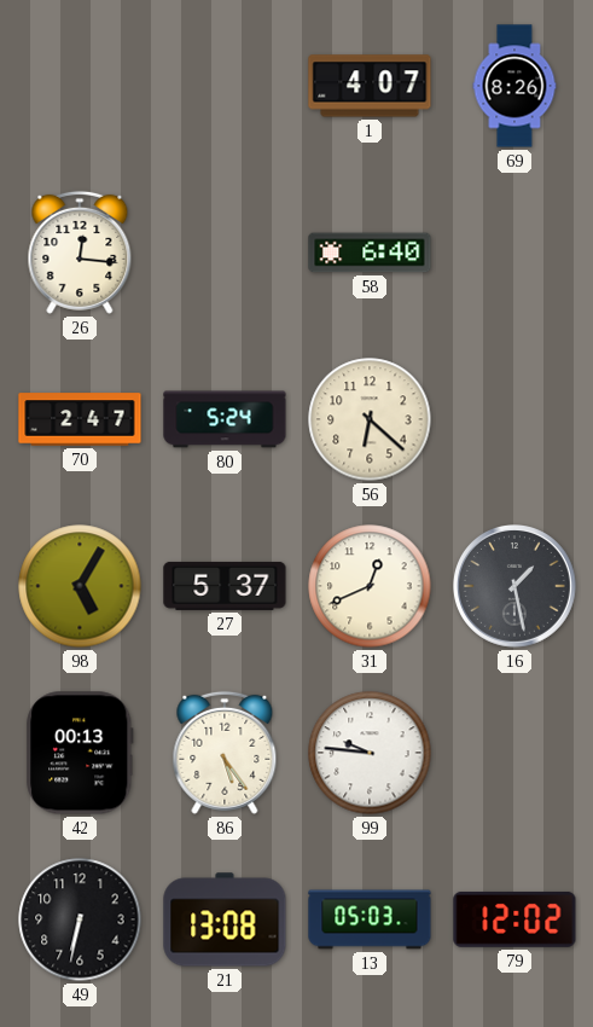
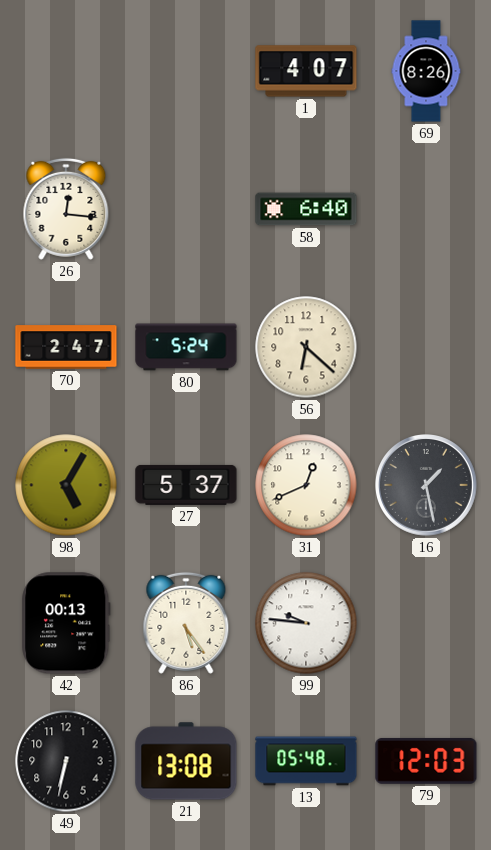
13: 05:03 -> 05:48
79: 12:02 -> 12:03
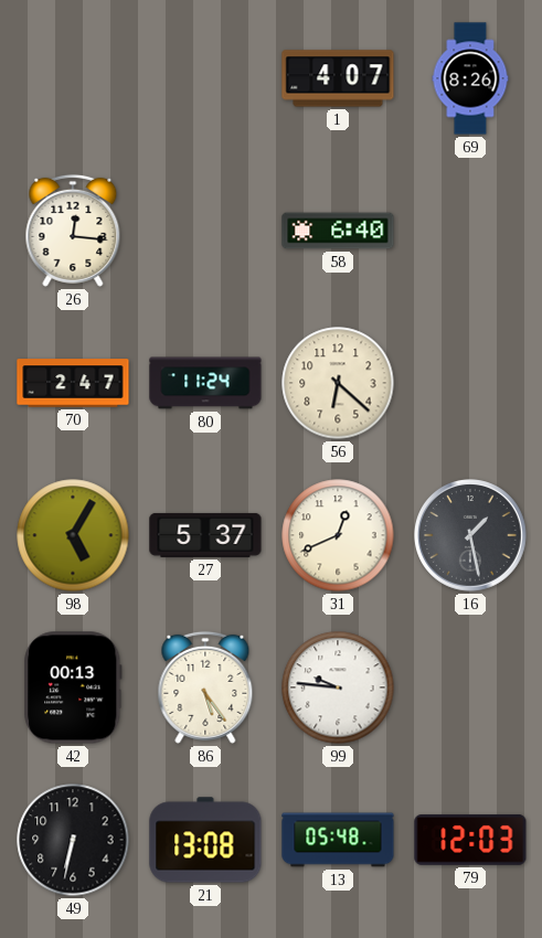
80: 5:24 -> 11:24
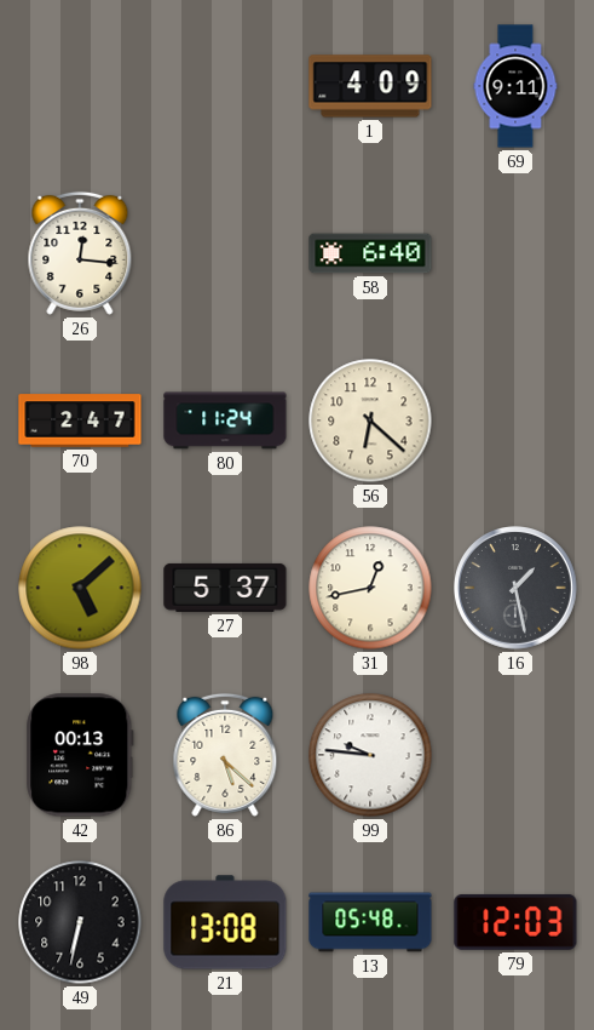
1: 4:07 -> 4:09
69: 8:26 -> 9:11
98: 5:05 -> 5:08
31: 12:41 -> 12:43
86: 5:24 -> 5:22
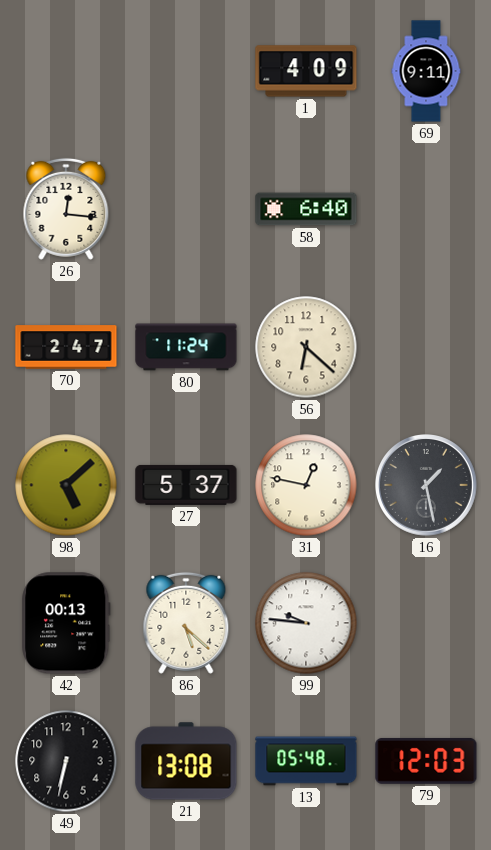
31: 12:43 -> 12:47
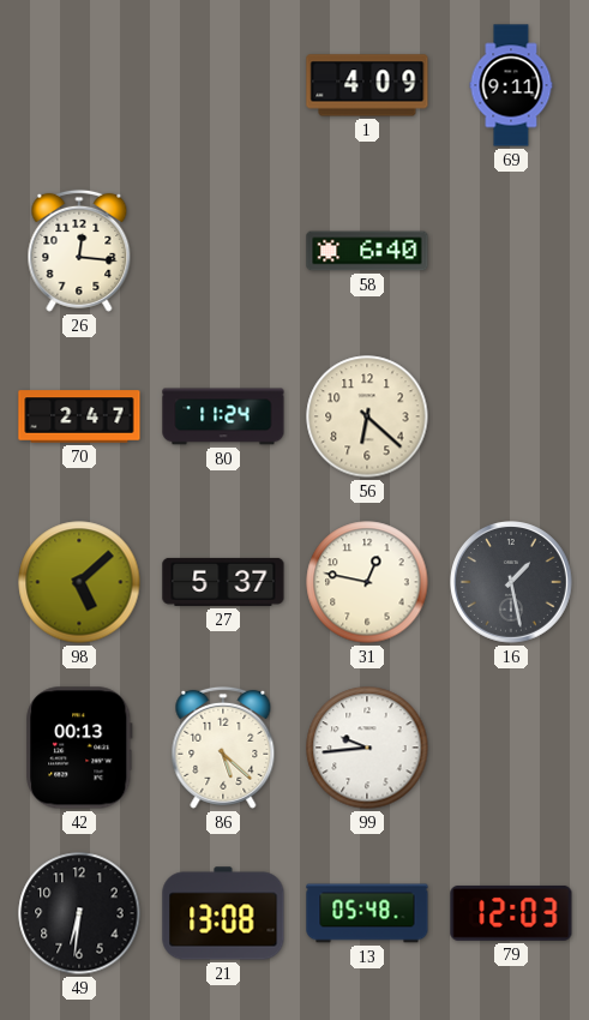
99: 9:46 -> 9:44
49: 6:32 -> 6:31
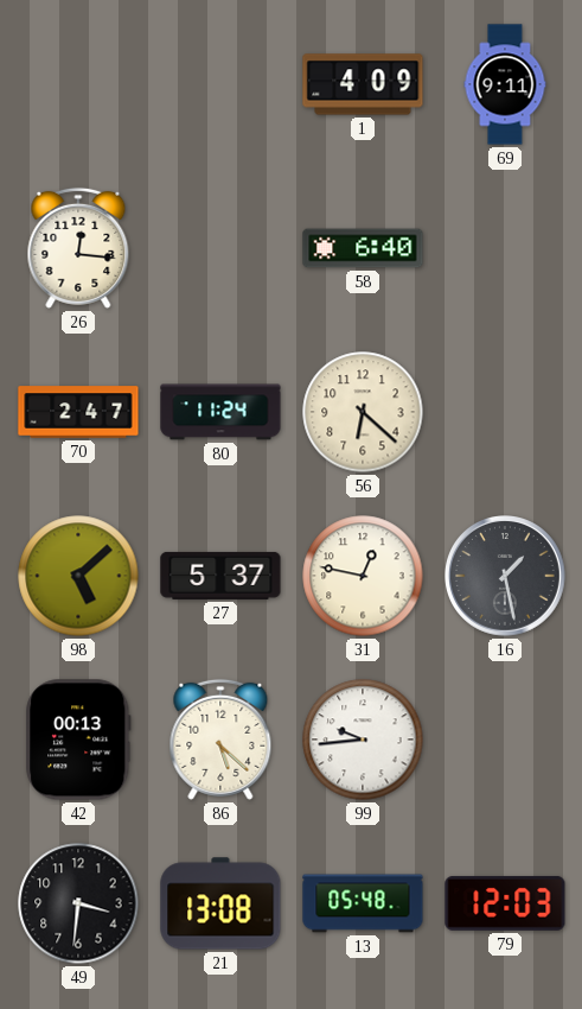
49: 6:31 -> 3:31
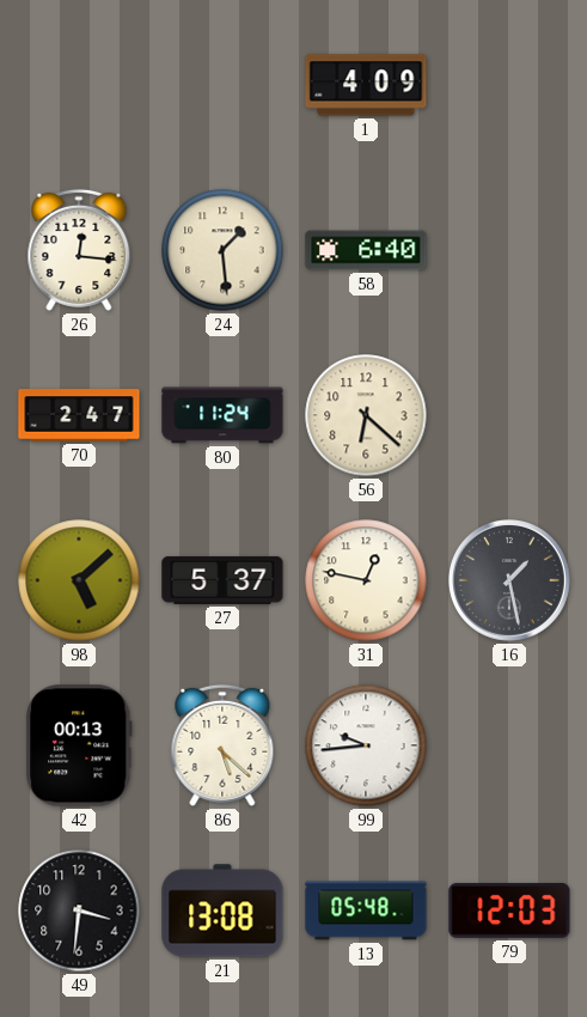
69: 9:11 -> none
24: none -> 1:29
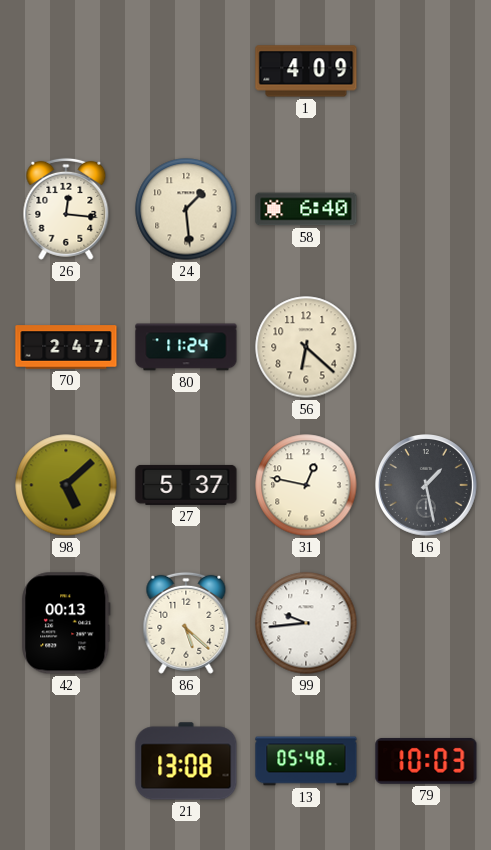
49: 3:31 -> none
79: 12:03 -> 10:03
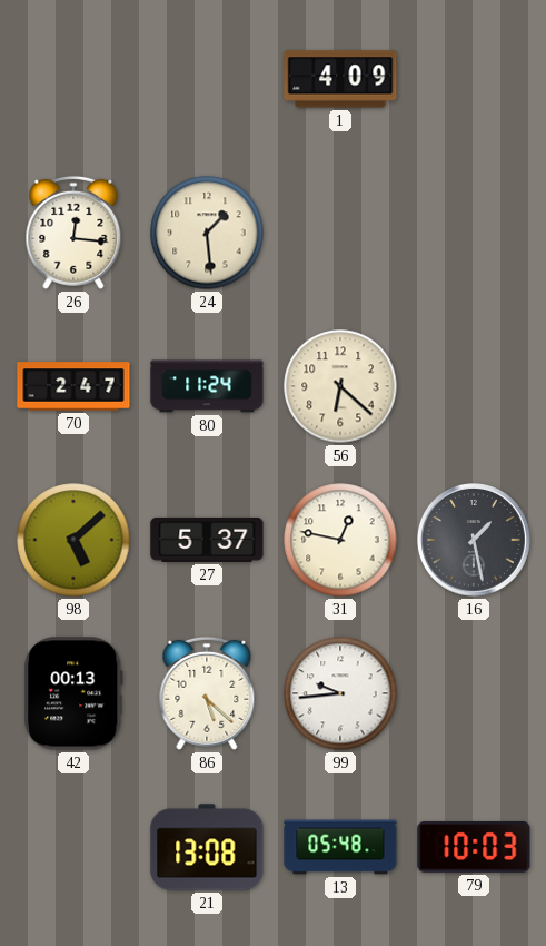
58: 6:40 -> none
